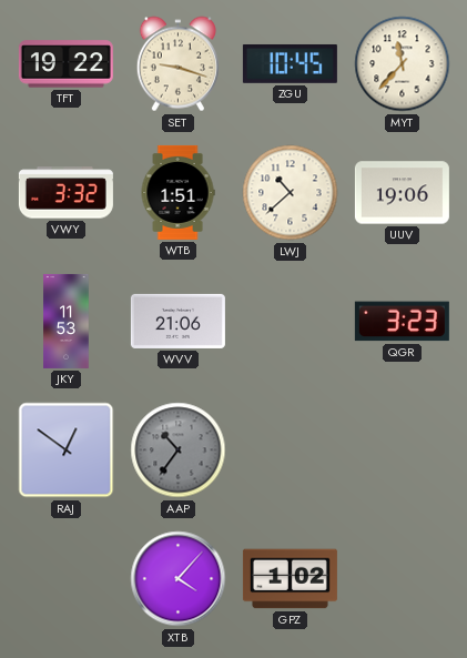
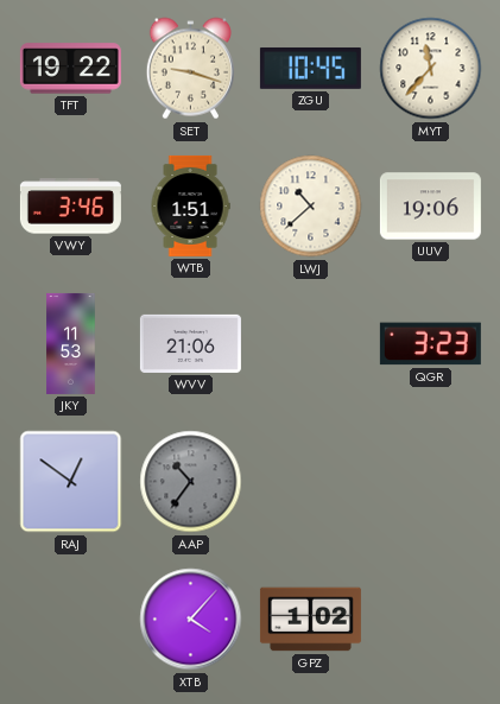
VWY: 3:32 -> 3:46
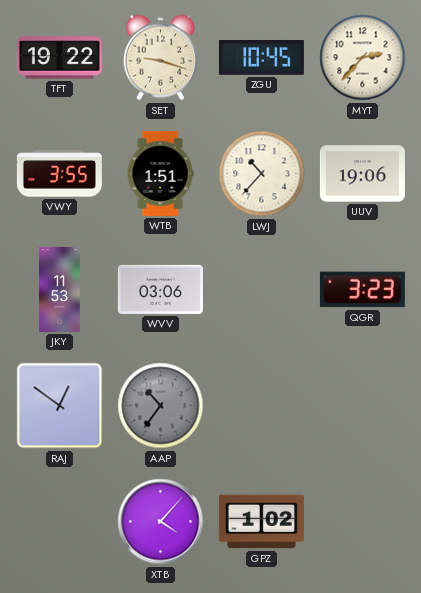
MYT: 11:37 -> 2:37
VWY: 3:46 -> 3:55
LWJ: 10:38 -> 10:37
WVV: 21:06 -> 03:06
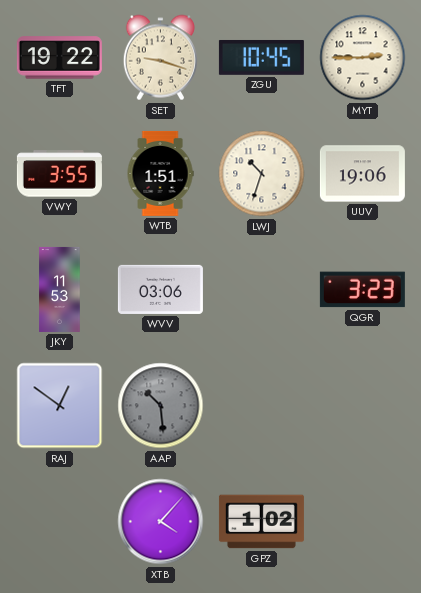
MYT: 2:37 -> 2:45
LWJ: 10:37 -> 10:33
AAP: 10:36 -> 10:29
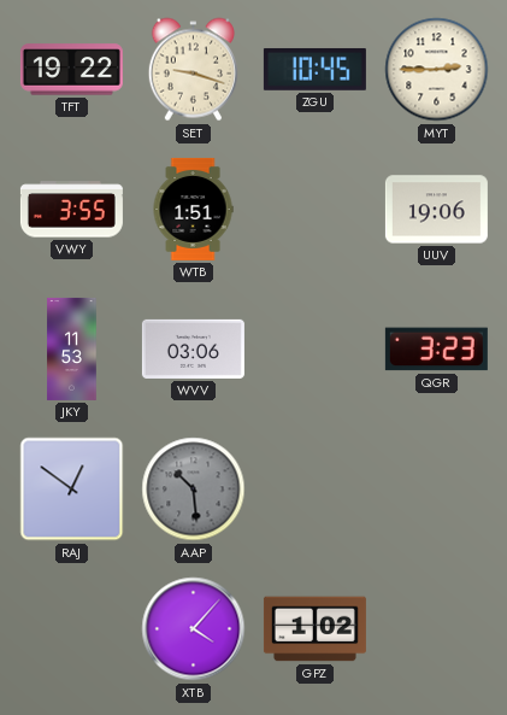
LWJ: 10:33 -> none
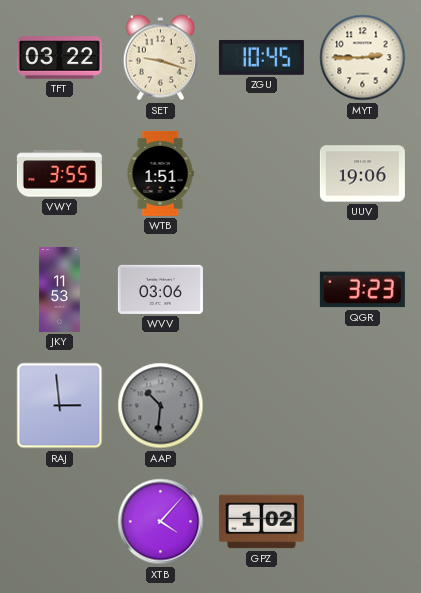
TFT: 19:22 -> 03:22
RAJ: 12:51 -> 2:59
AAP: 10:29 -> 10:31
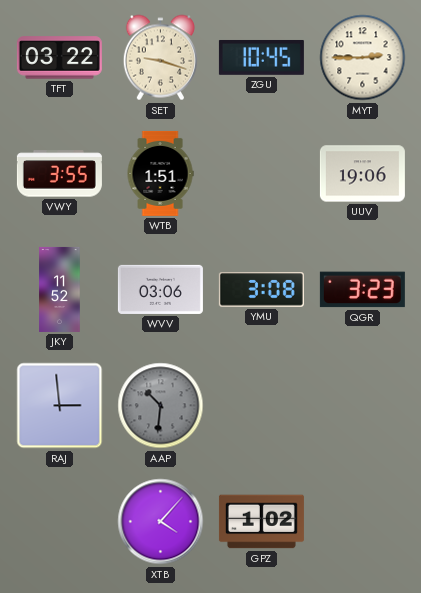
JKY: 11:53 -> 11:52
YMU: none -> 3:08
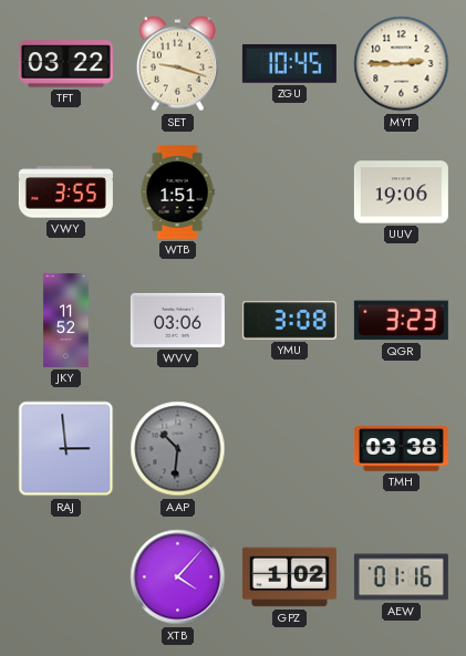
TMH: none -> 03:38
AEW: none -> 01:16
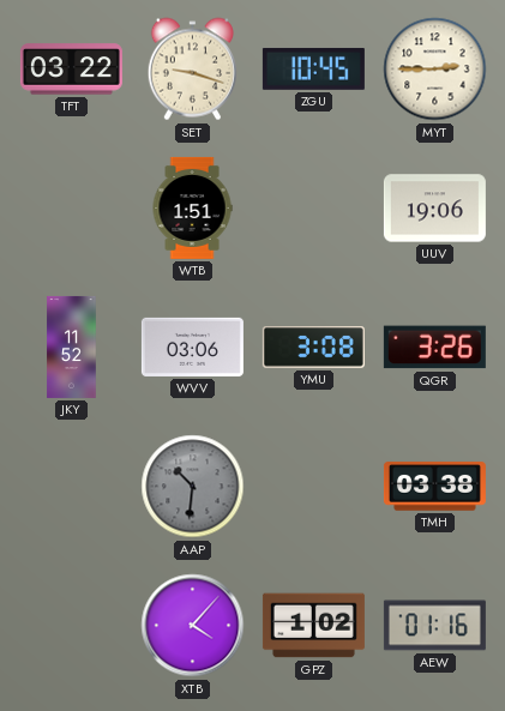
VWY: 3:55 -> none
QGR: 3:23 -> 3:26
RAJ: 2:59 -> none
